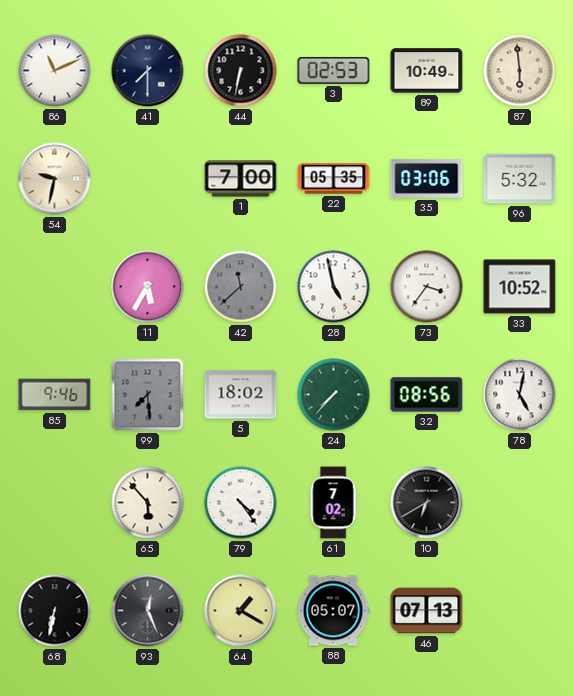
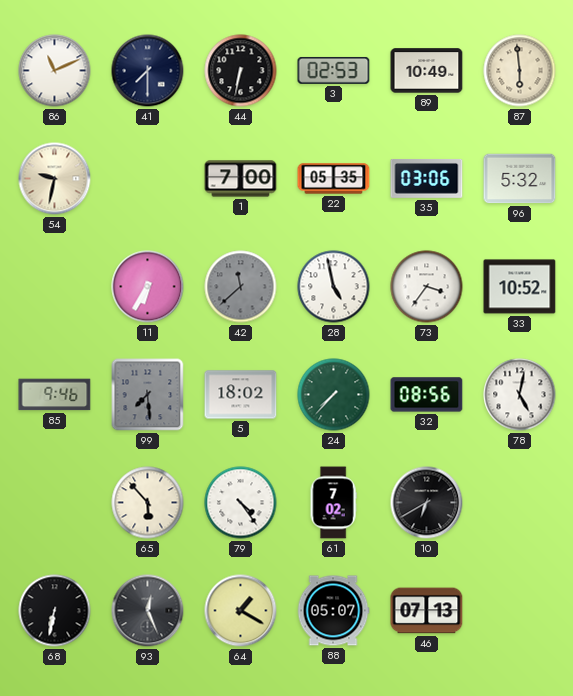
11: 5:35 -> 6:35
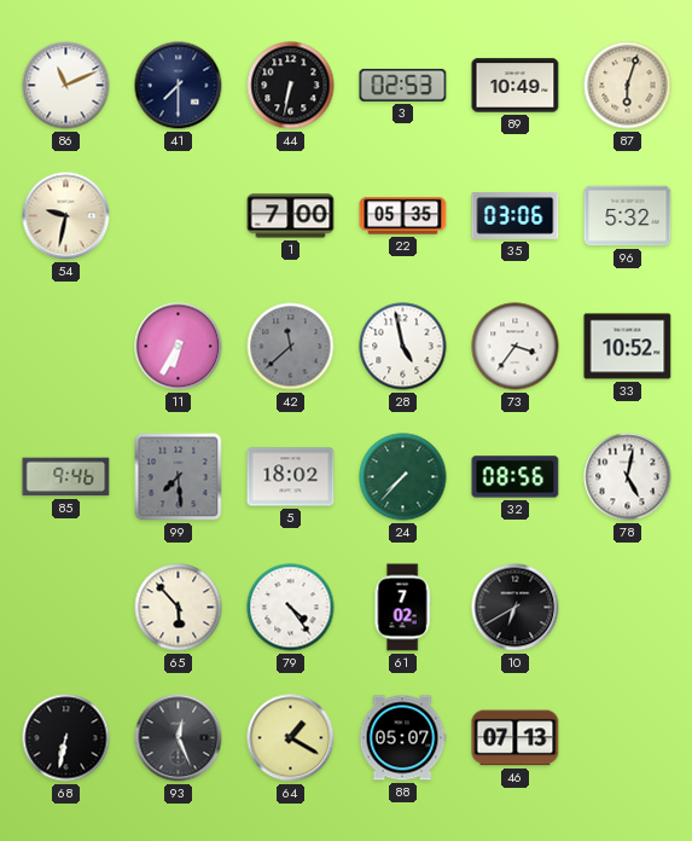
87: 5:59 -> 6:03
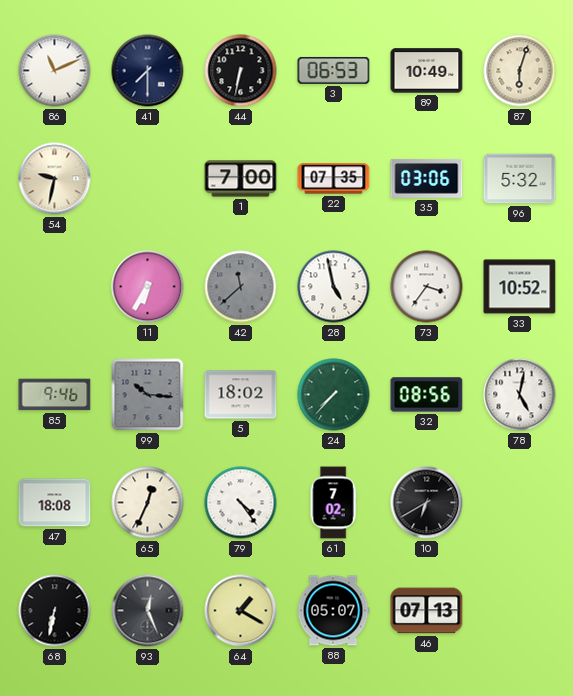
3: 02:53 -> 06:53
22: 05:35 -> 07:35
99: 7:29 -> 10:16
47: none -> 18:08
65: 5:53 -> 12:34
